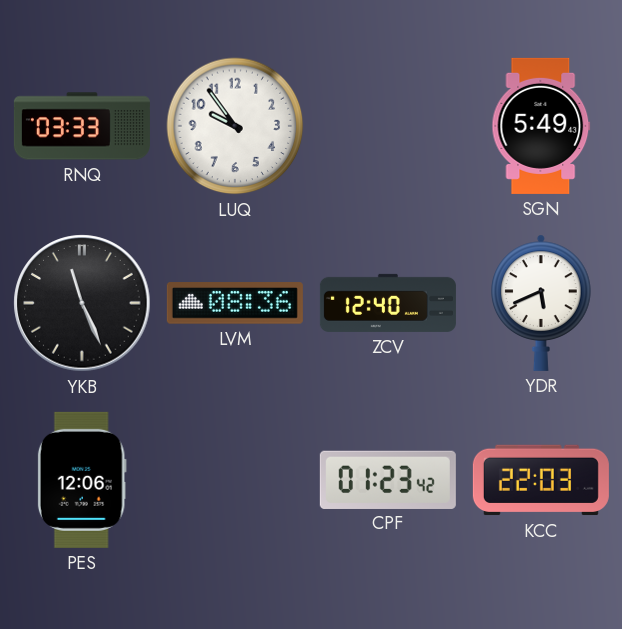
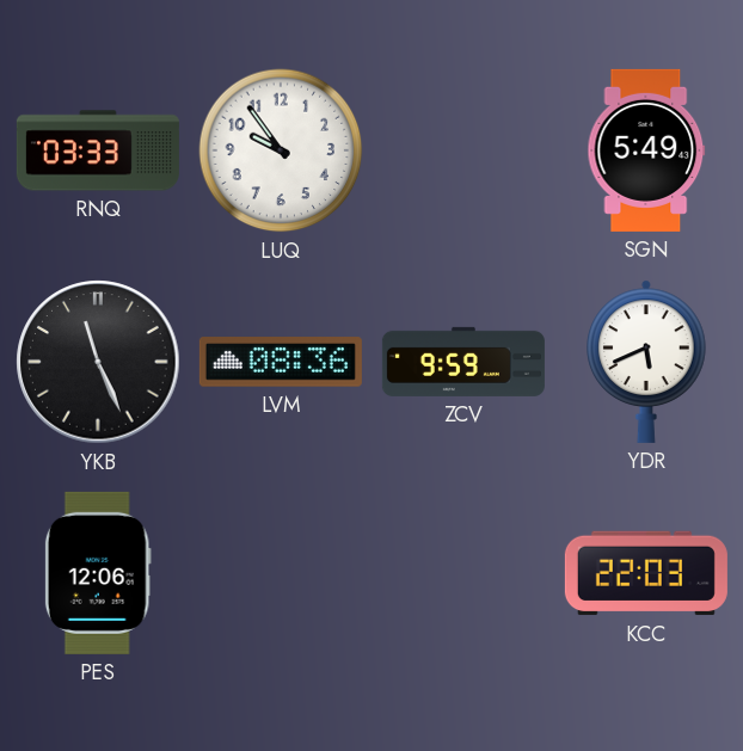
ZCV: 12:40 -> 9:59
CPF: 01:23 -> none
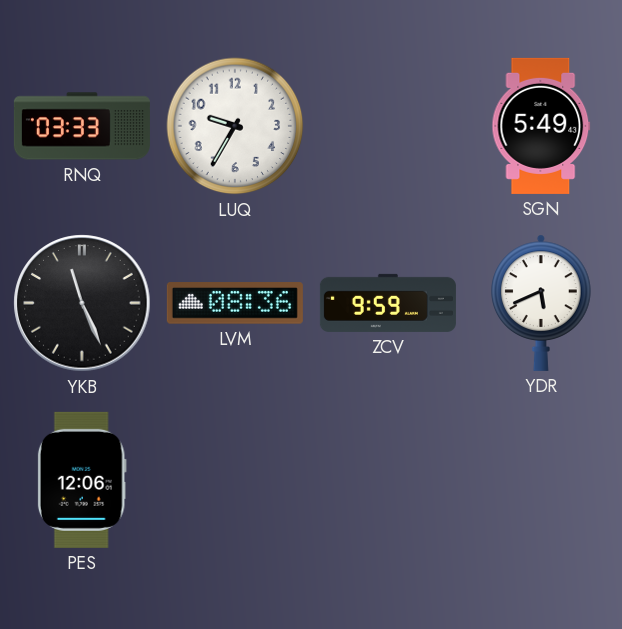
LUQ: 9:54 -> 9:35
KCC: 22:03 -> none
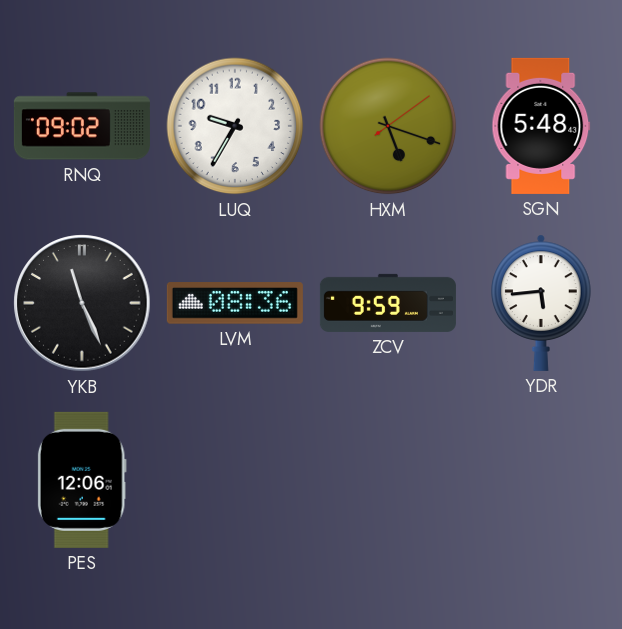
RNQ: 03:33 -> 09:02
HXM: none -> 5:18
SGN: 5:49 -> 5:48
YDR: 5:41 -> 5:44
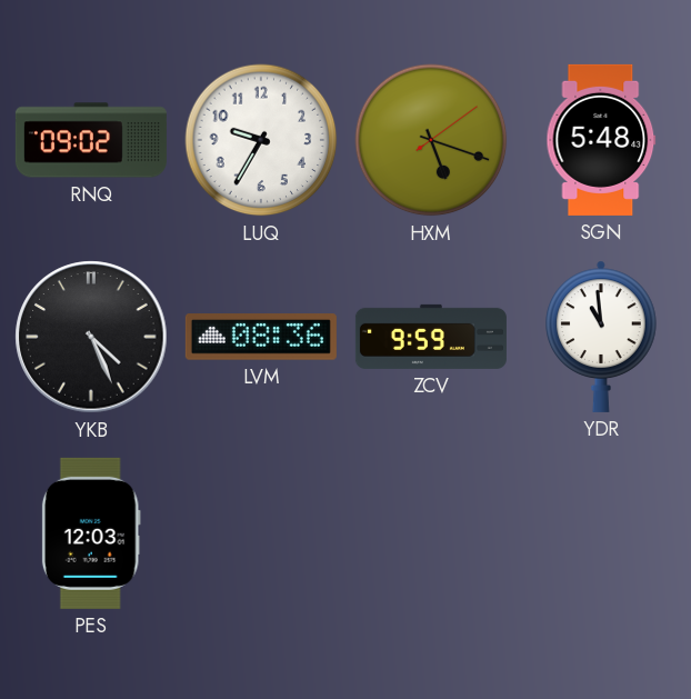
YKB: 11:26 -> 4:26
YDR: 5:44 -> 10:59
PES: 12:06 -> 12:03
